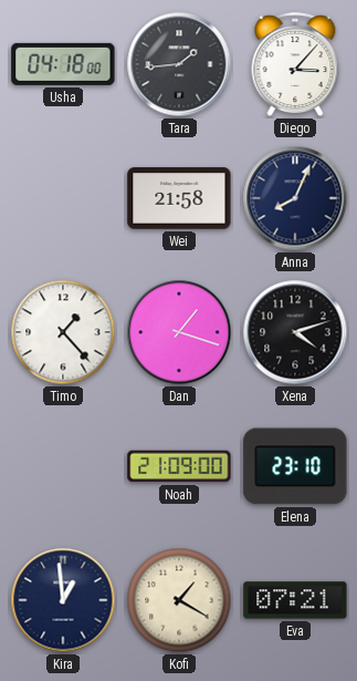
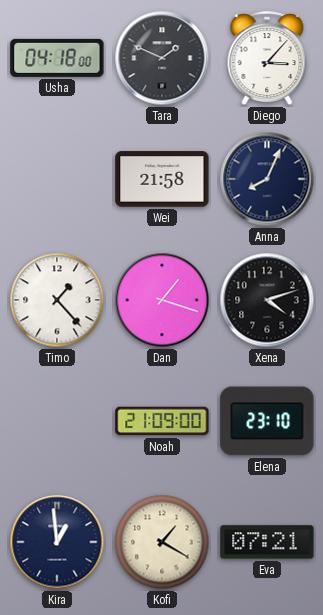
Tara: 1:44 -> 1:49
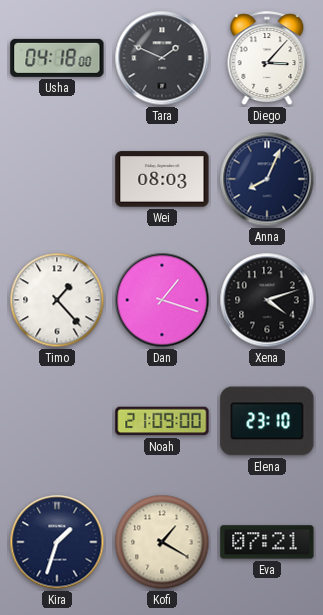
Wei: 21:58 -> 08:03
Kira: 12:59 -> 1:33
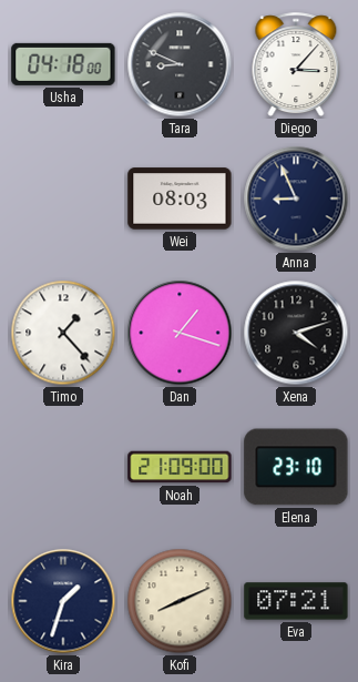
Tara: 1:49 -> 8:49
Anna: 8:04 -> 8:56
Kofi: 1:20 -> 8:11
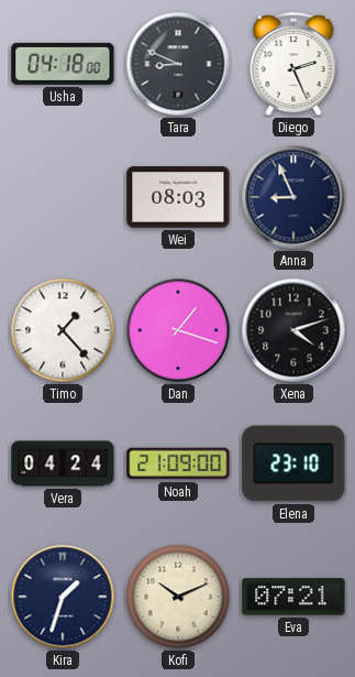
Diego: 3:07 -> 2:26
Vera: none -> 04:24
Kofi: 8:11 -> 10:11
